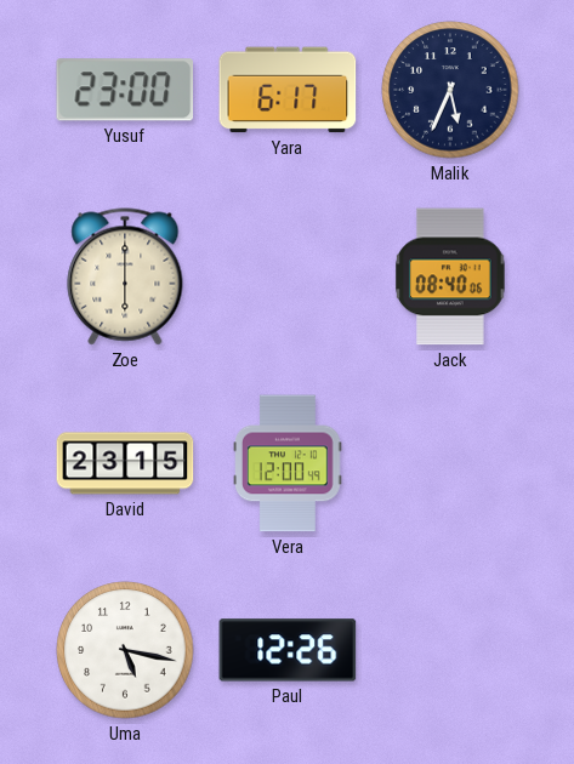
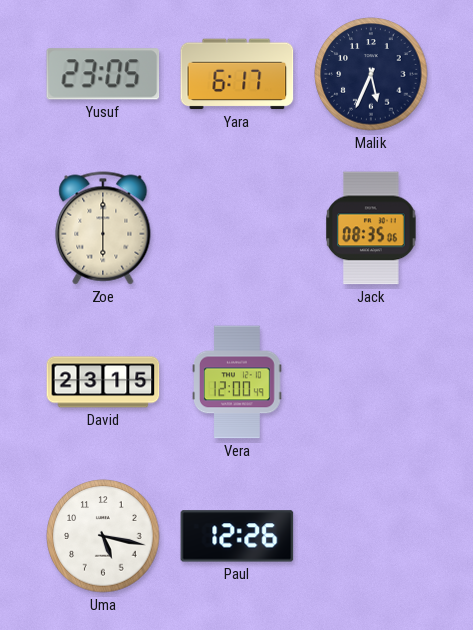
Yusuf: 23:00 -> 23:05
Jack: 08:40 -> 08:35
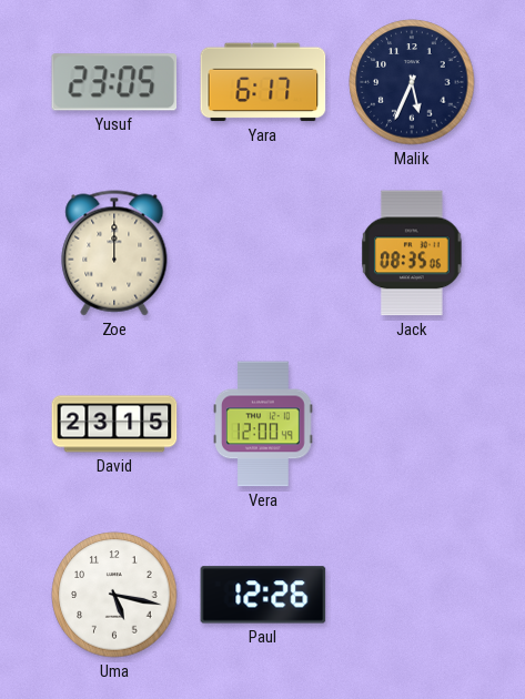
Zoe: 6:00 -> 12:00
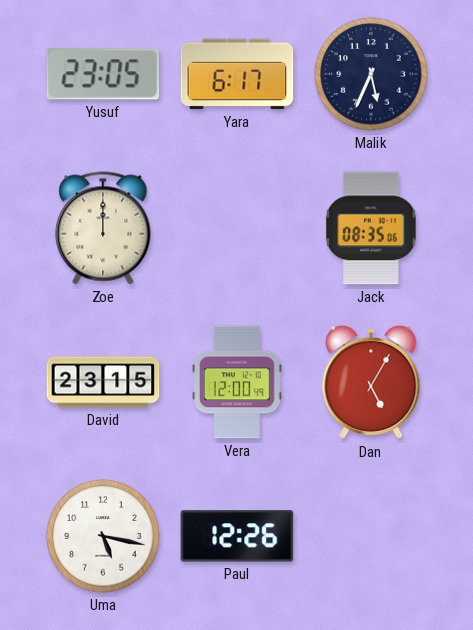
Dan: none -> 5:05
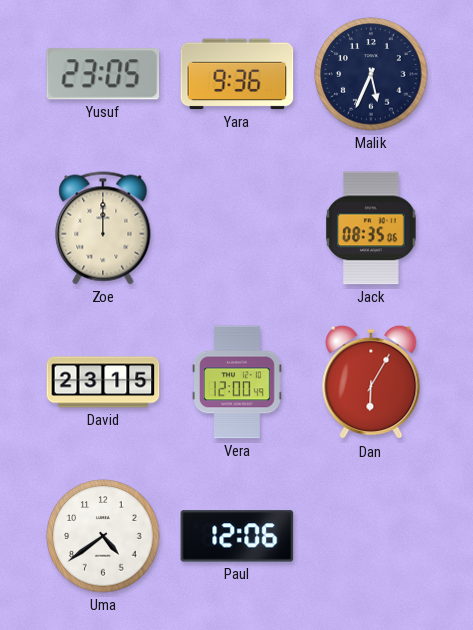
Yara: 6:17 -> 9:36
Dan: 5:05 -> 6:05
Uma: 5:17 -> 4:39
Paul: 12:26 -> 12:06
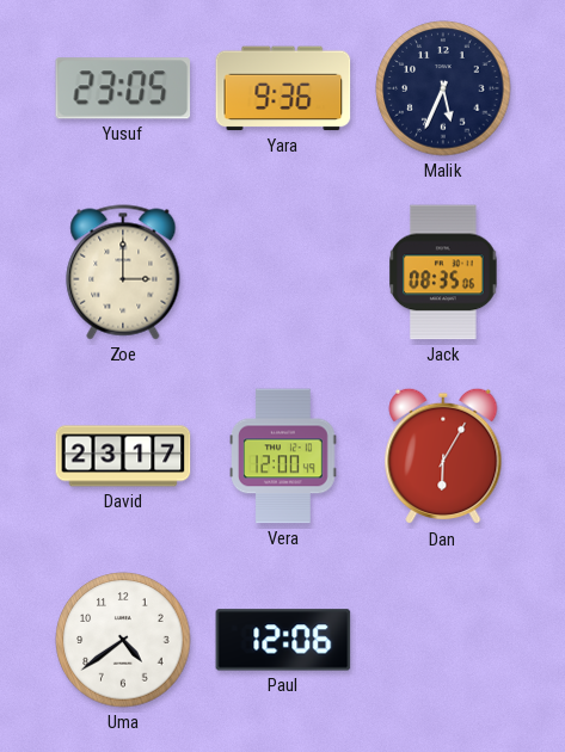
Zoe: 12:00 -> 3:00
David: 23:15 -> 23:17
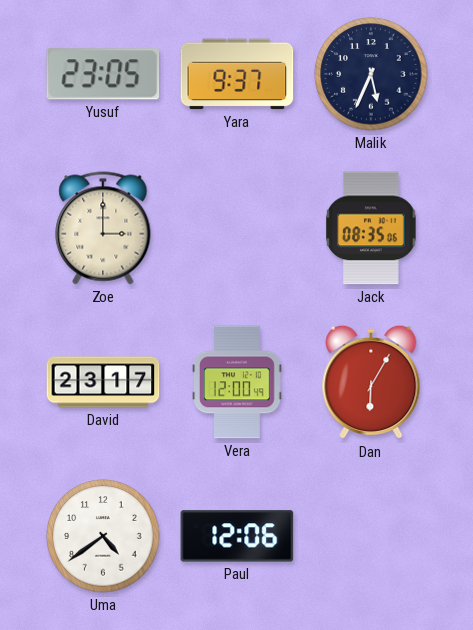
Yara: 9:36 -> 9:37
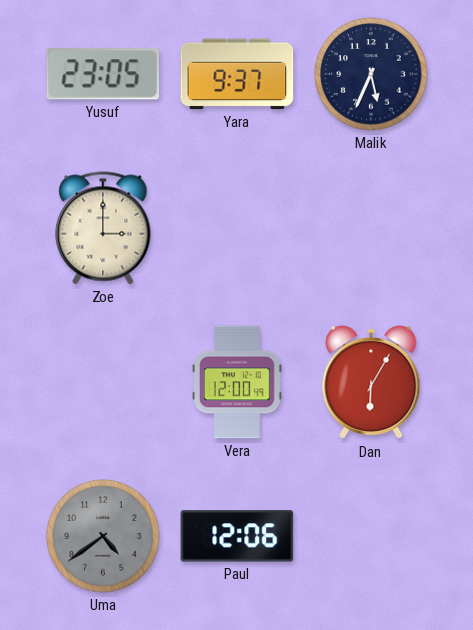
Jack: 08:35 -> none
David: 23:17 -> none
Uma dial: white -> grey
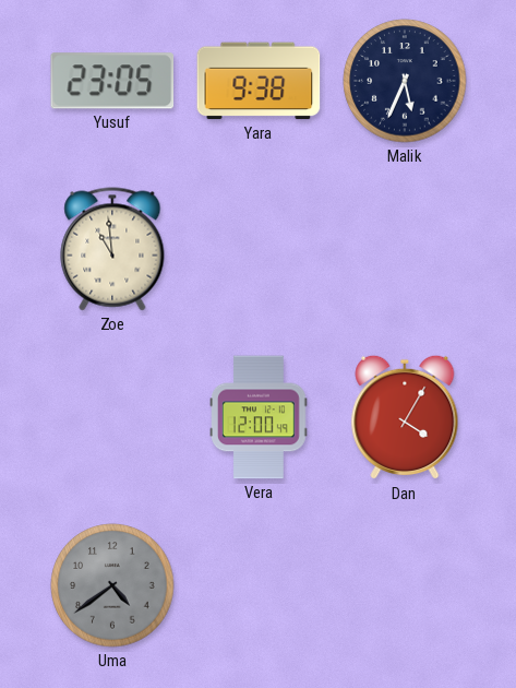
Yara: 9:37 -> 9:38
Zoe: 3:00 -> 10:59
Dan: 6:05 -> 4:05
Paul: 12:06 -> none
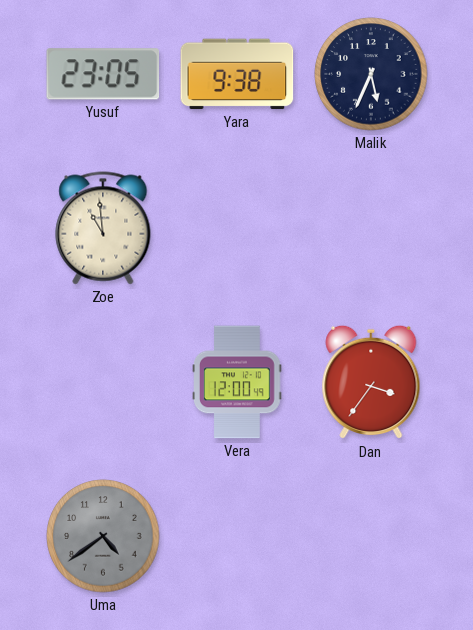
Dan: 4:05 -> 3:36
